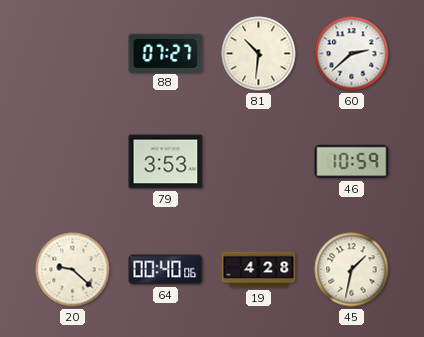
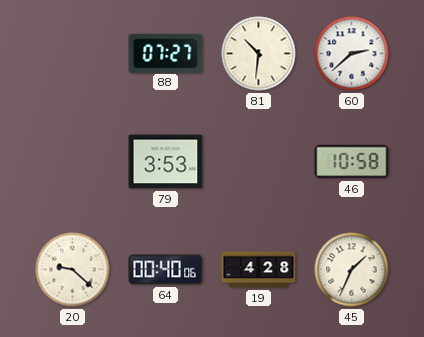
46: 10:59 -> 10:58
45: 1:32 -> 1:34
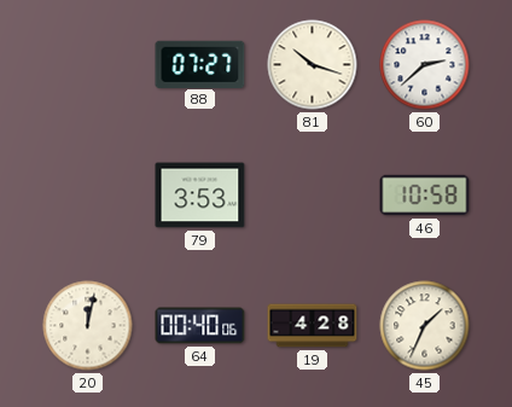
81: 10:31 -> 10:18
20: 9:22 -> 12:02
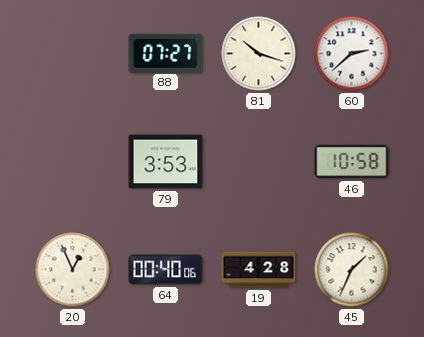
20: 12:02 -> 12:56
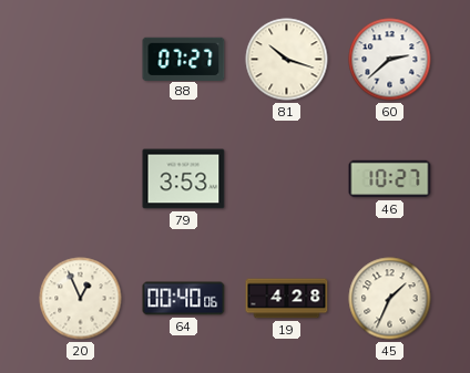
46: 10:58 -> 10:27
